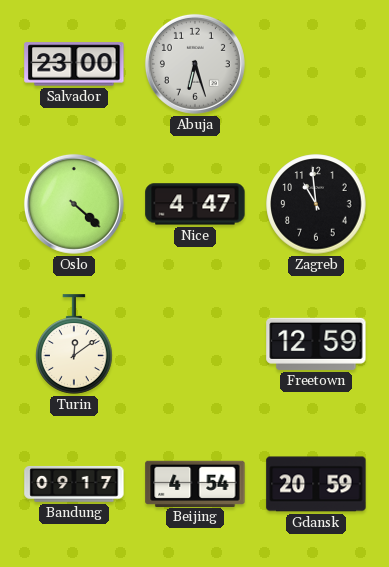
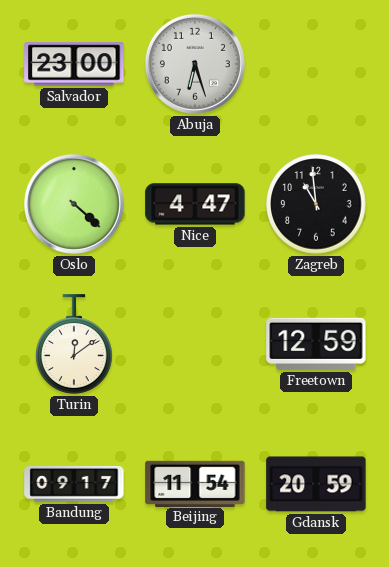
Beijing: 4:54 -> 11:54
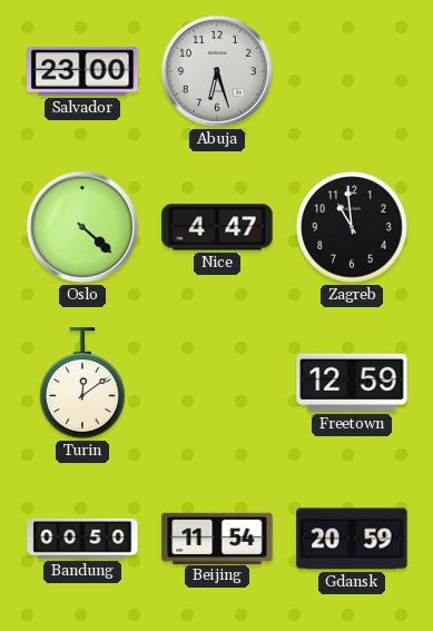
Bandung: 09:17 -> 00:50
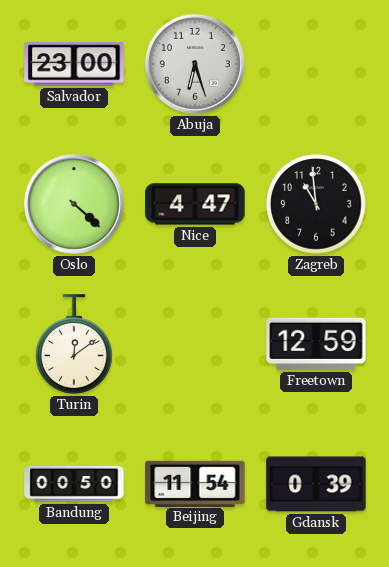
Gdansk: 20:59 -> 0:39
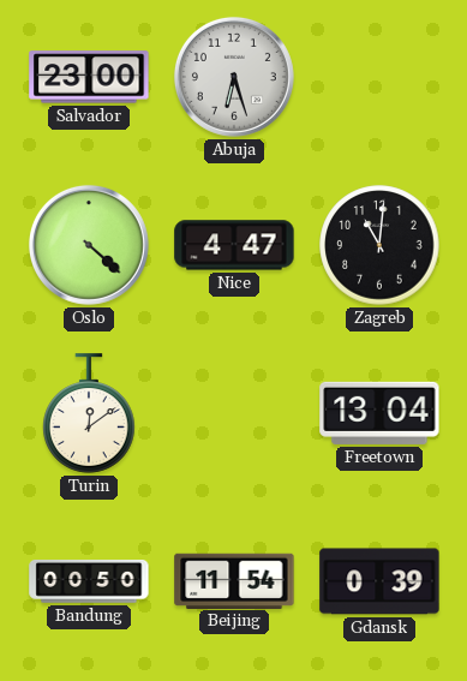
Zagreb: 10:59 -> 11:01
Freetown: 12:59 -> 13:04
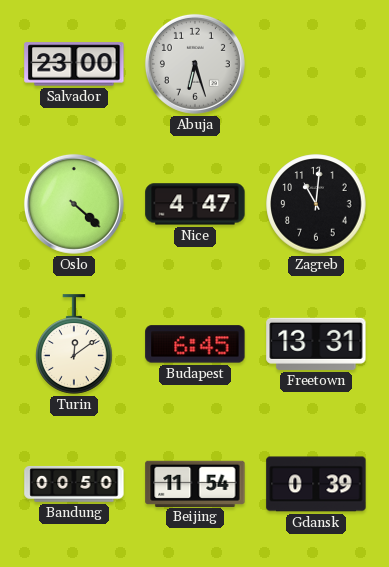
Budapest: none -> 6:45
Freetown: 13:04 -> 13:31
